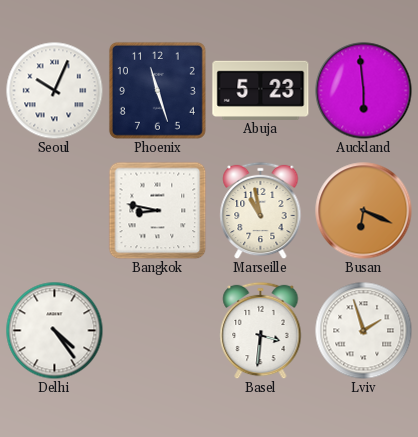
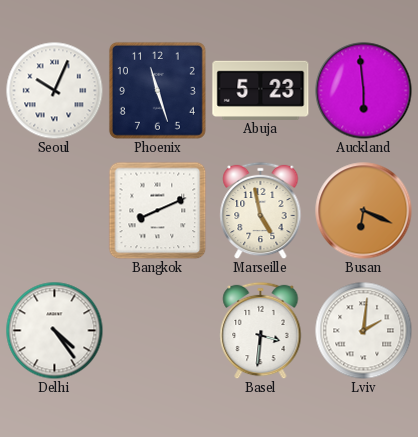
Bangkok: 8:47 -> 8:11
Marseille: 10:58 -> 4:58
Lviv: 1:57 -> 2:01
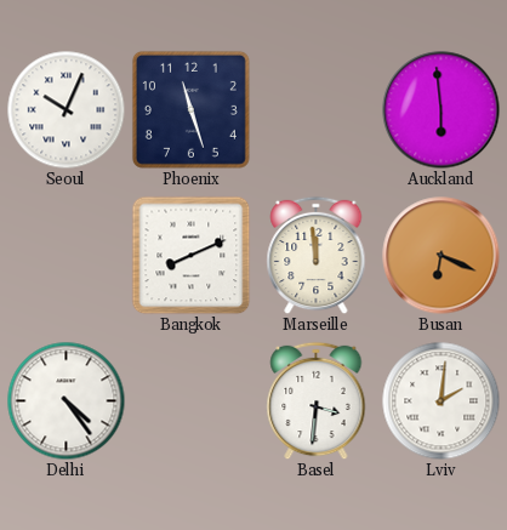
Abuja: 5:23 -> none
Marseille: 4:58 -> 11:59
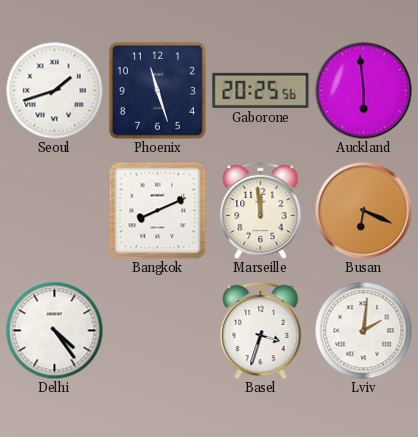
Seoul: 10:04 -> 1:42
Gaborone: none -> 20:25
Basel: 3:31 -> 3:33
